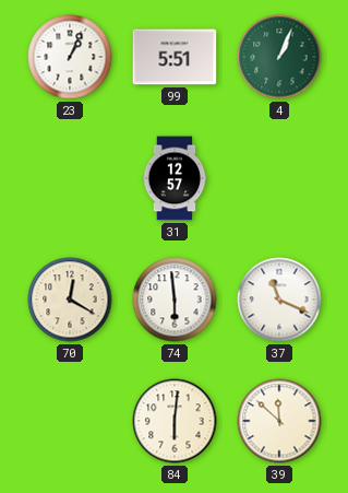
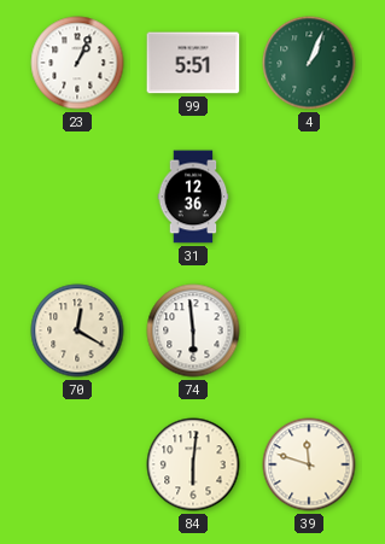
31: 12:57 -> 12:36
37: 11:19 -> none
39: 11:52 -> 11:48
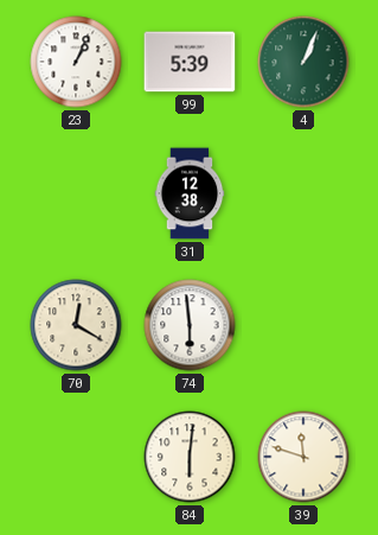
99: 5:51 -> 5:39
31: 12:36 -> 12:38
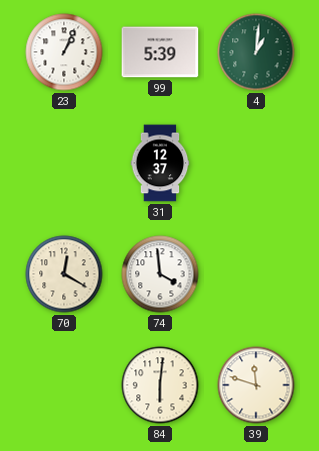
4: 1:04 -> 1:01
31: 12:38 -> 12:37
74: 5:59 -> 3:59
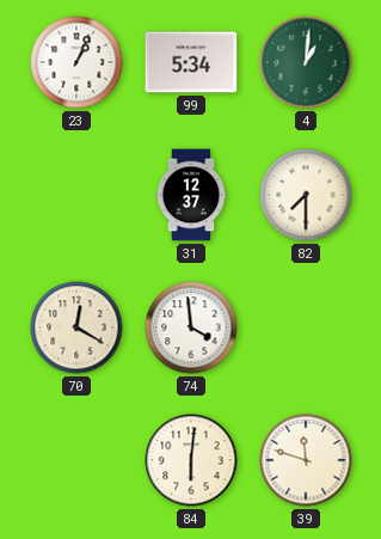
99: 5:39 -> 5:34
82: none -> 7:30
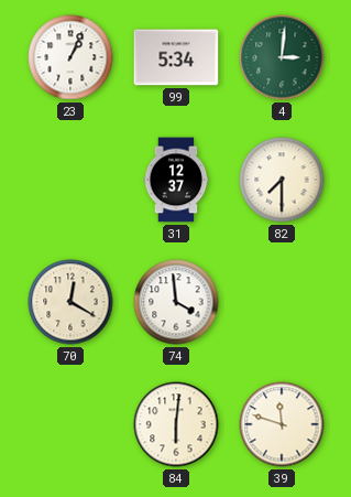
4: 1:01 -> 3:01
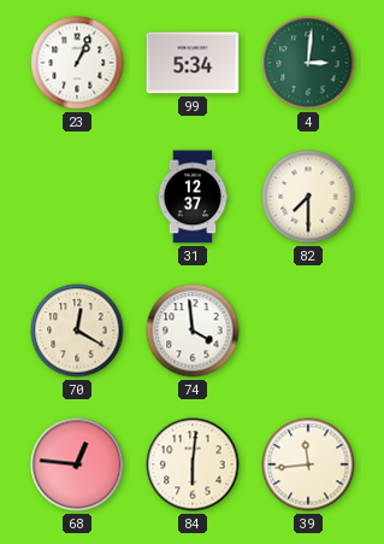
68: none -> 12:46
39: 11:48 -> 11:44
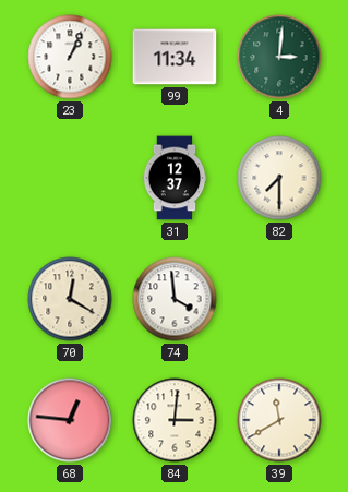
99: 5:34 -> 11:34
84: 6:01 -> 3:01
39: 11:44 -> 11:40
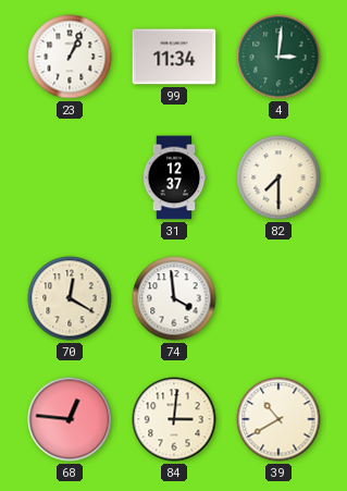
39: 11:40 -> 10:40
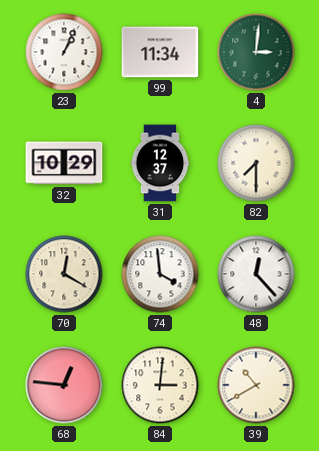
32: none -> 10:29
48: none -> 12:23
